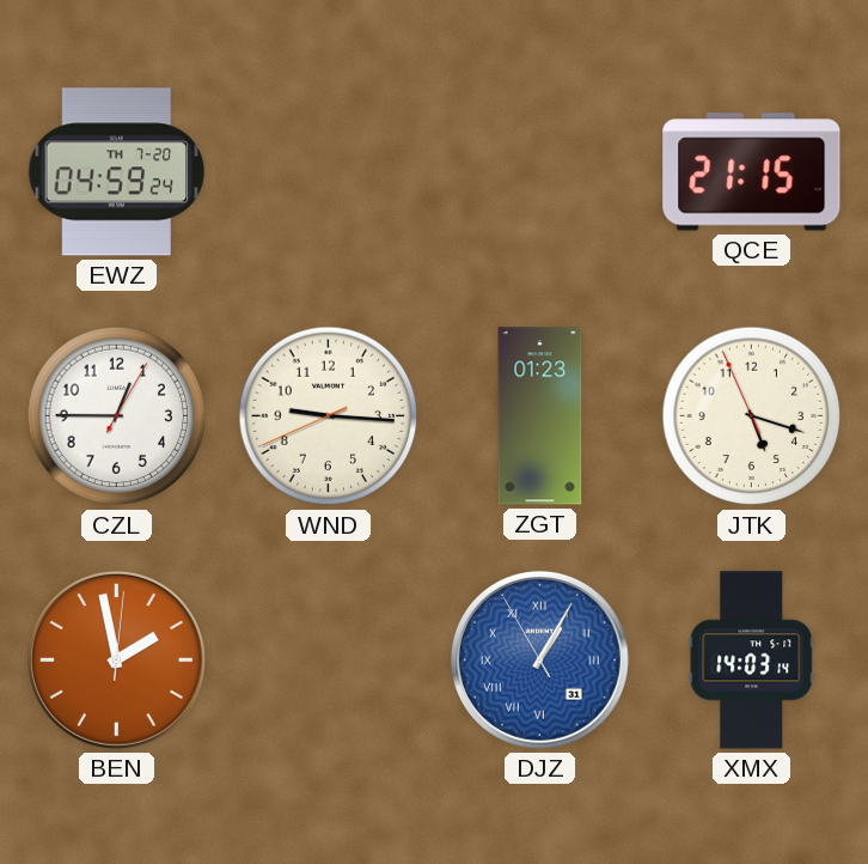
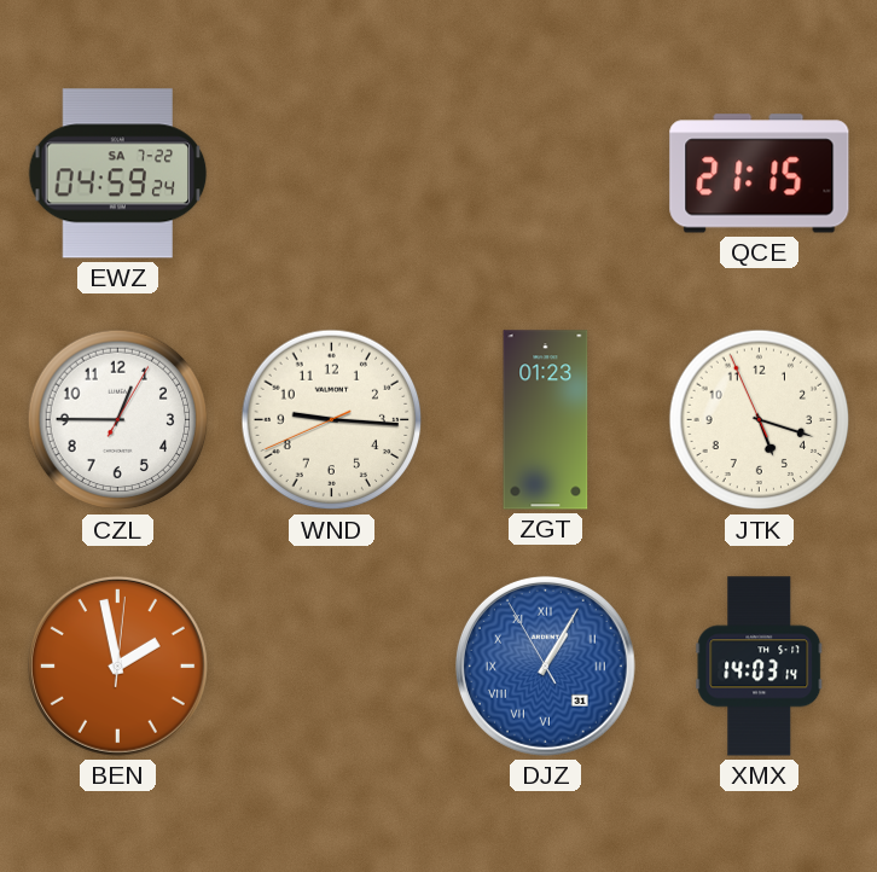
EWZ date: TH 7-20 -> SA 7-22
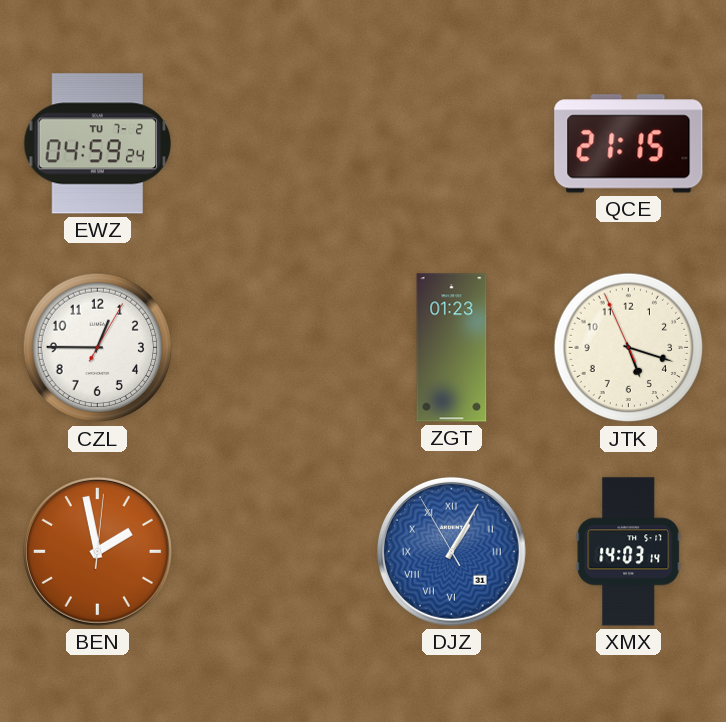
EWZ date: SA 7-22 -> TU 7-2
WND: 9:15 -> none
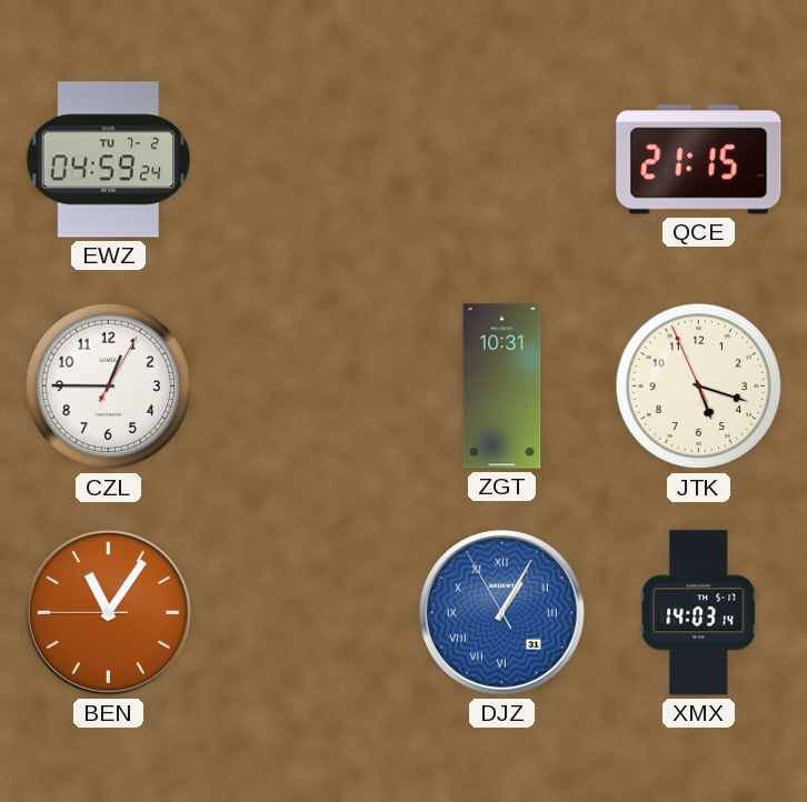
ZGT: 01:23 -> 10:31
BEN: 1:58 -> 11:05
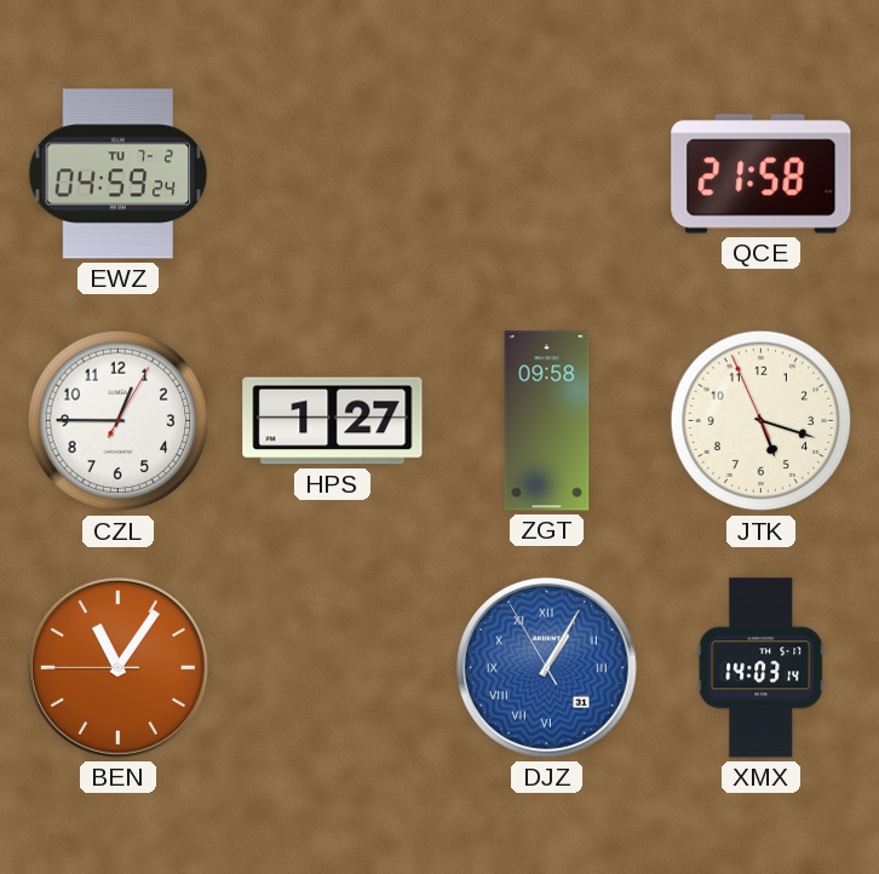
QCE: 21:15 -> 21:58
HPS: none -> 1:27
ZGT: 10:31 -> 09:58
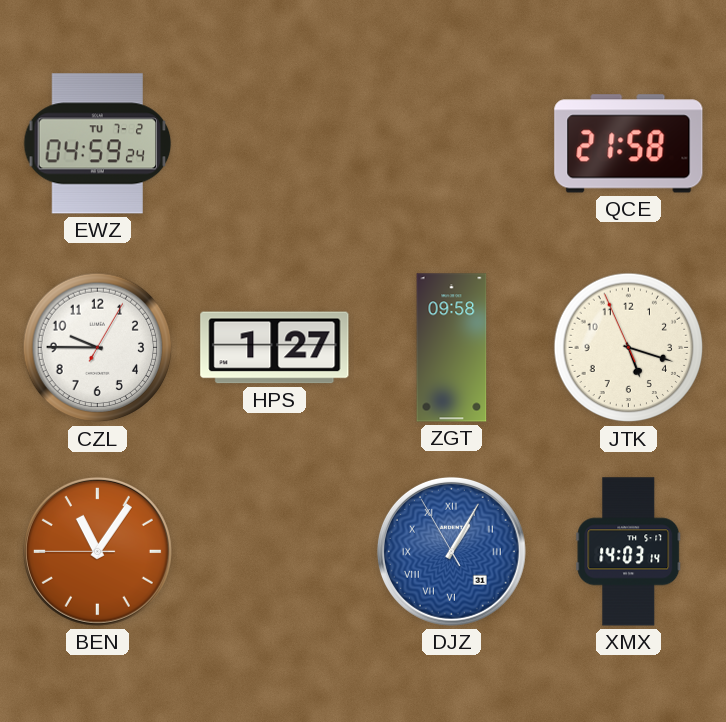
CZL: 12:45 -> 9:45
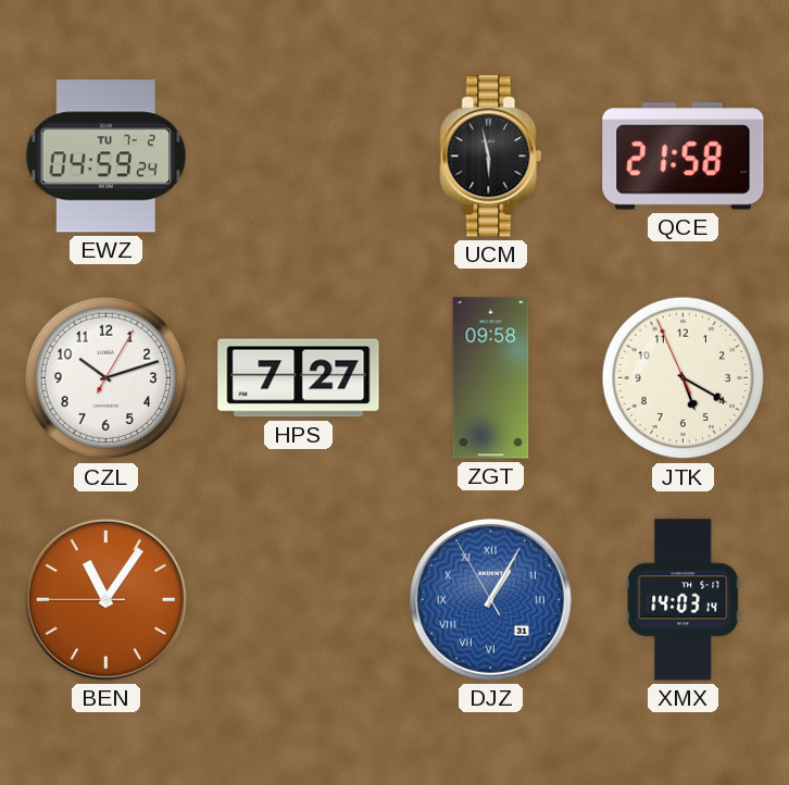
UCM: none -> 5:58
CZL: 9:45 -> 10:12
HPS: 1:27 -> 7:27
JTK: 5:17 -> 5:19
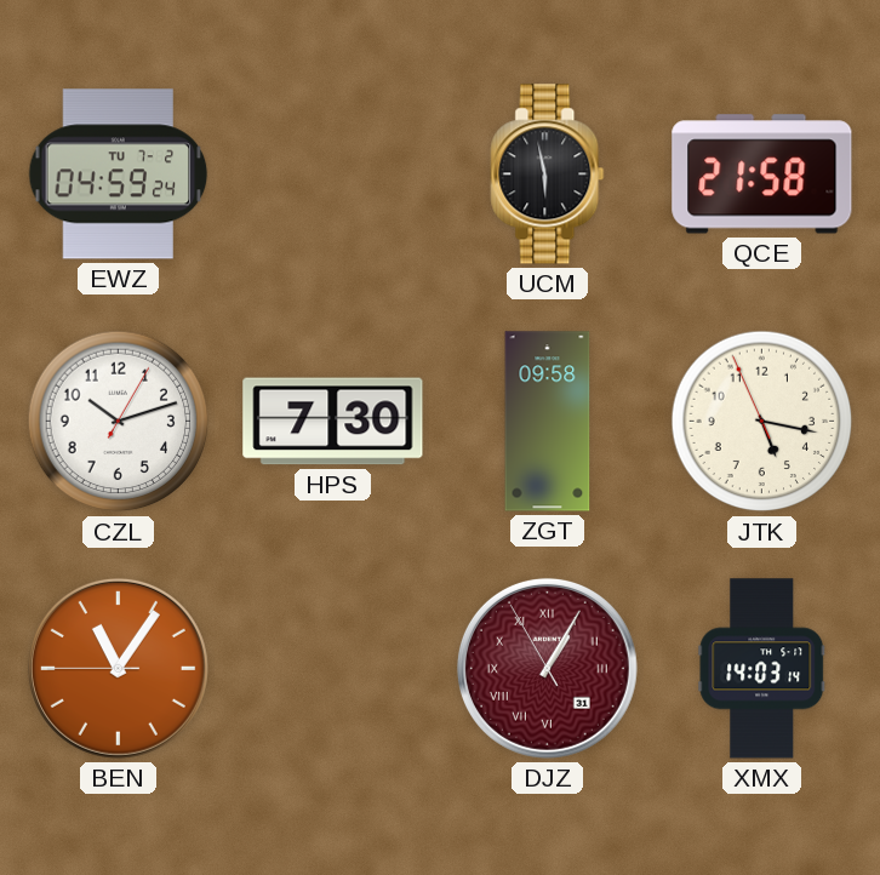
HPS: 7:27 -> 7:30
JTK: 5:19 -> 5:16
DJZ dial: blue -> burgundy
